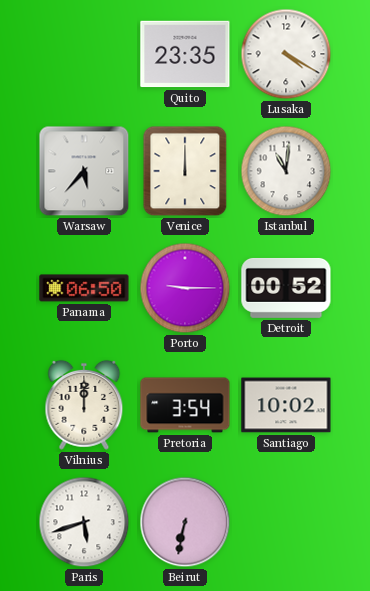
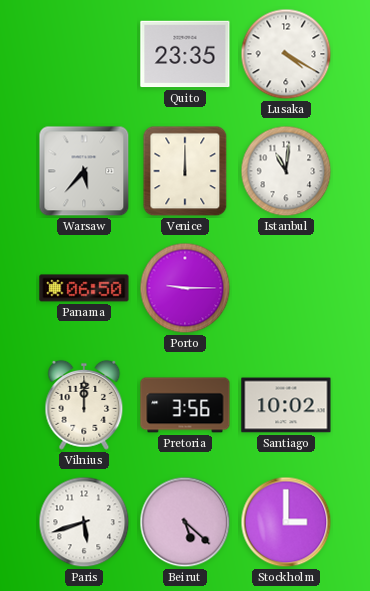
Detroit: 00:52 -> none
Pretoria: 3:54 -> 3:56
Beirut: 6:32 -> 5:22
Stockholm: none -> 3:00
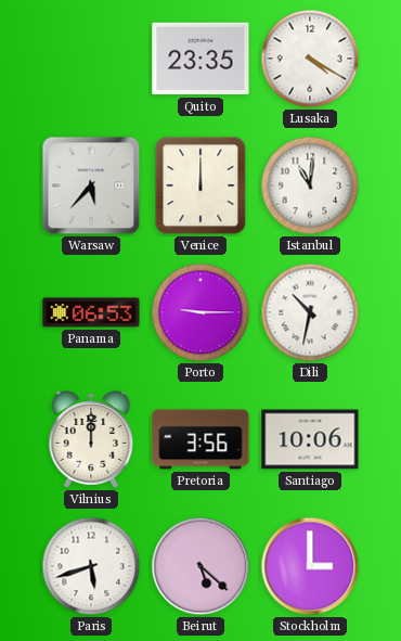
Panama: 06:50 -> 06:53
Dili: none -> 10:32
Santiago: 10:02 -> 10:06
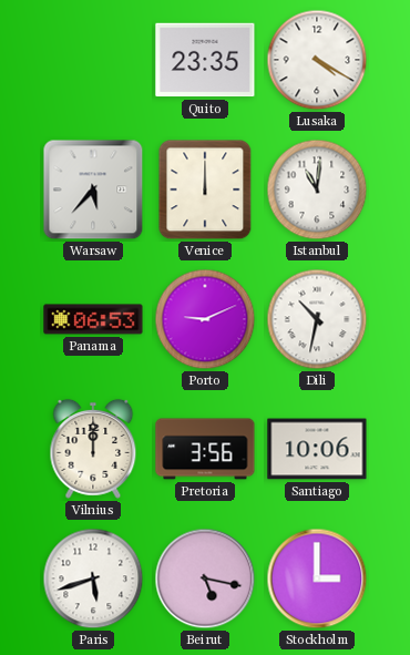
Porto: 9:15 -> 9:11
Beirut: 5:22 -> 5:17
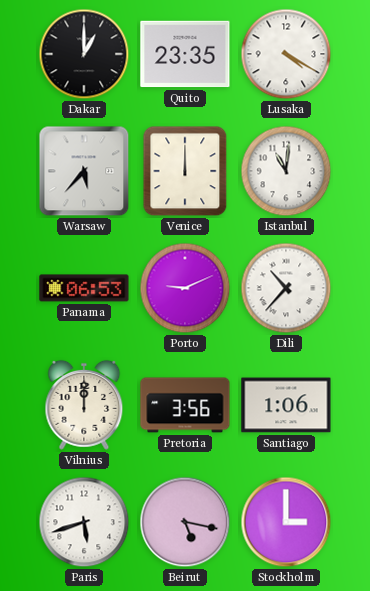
Dakar: none -> 1:00
Dili: 10:32 -> 10:37
Santiago: 10:06 -> 1:06
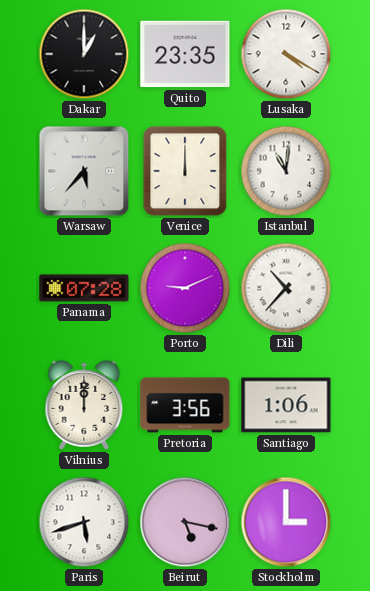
Panama: 06:53 -> 07:28
